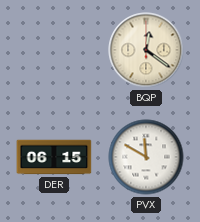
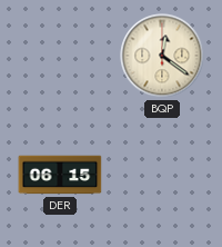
PVX: 11:50 -> none
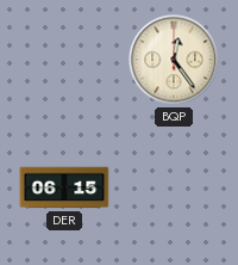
BQP: 12:21 -> 12:24
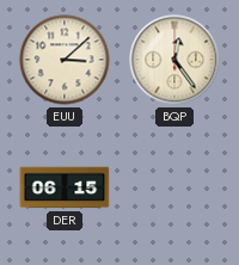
EUU: none -> 3:08
